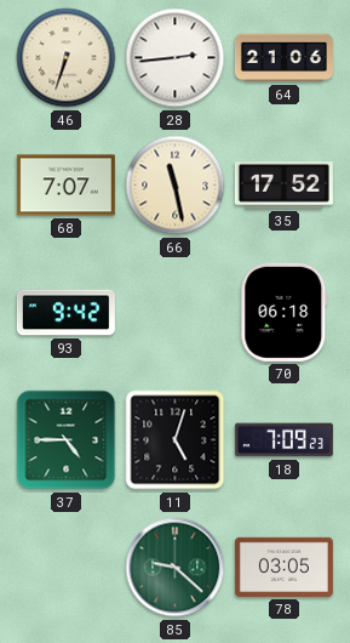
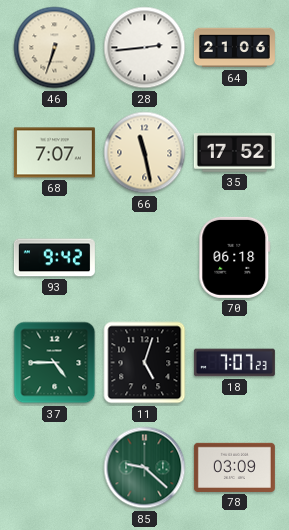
18: 7:09 -> 7:07
78: 03:05 -> 03:09
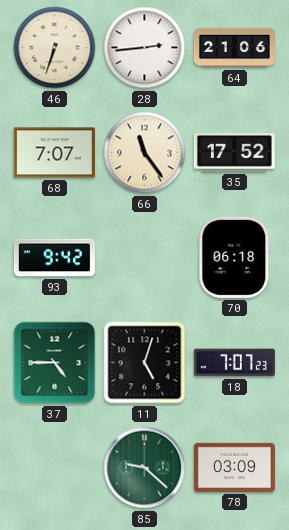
66: 11:28 -> 11:24
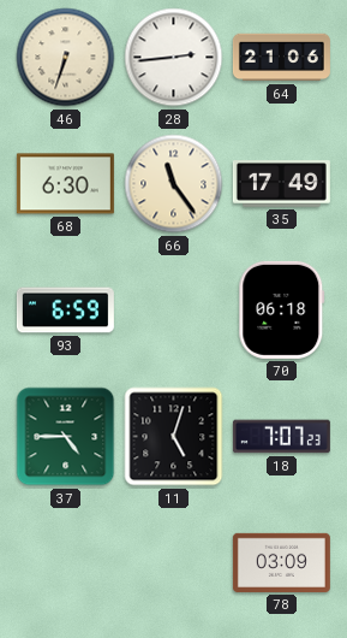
68: 7:07 -> 6:30
35: 17:52 -> 17:49
93: 9:42 -> 6:59
85: 9:22 -> none
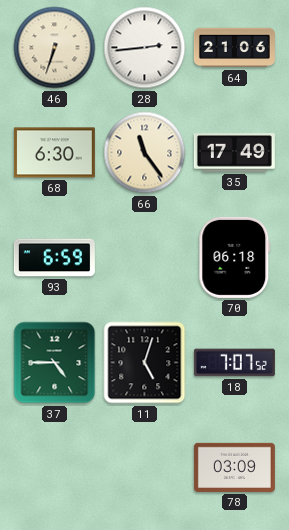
18: 7:07:23 -> 7:07:52
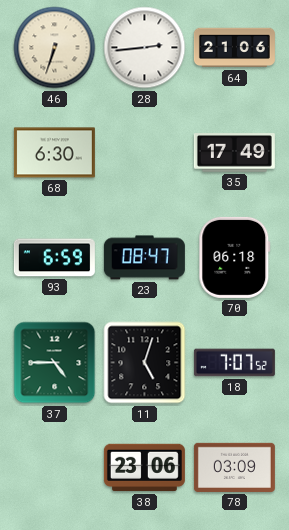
66: 11:24 -> none
23: none -> 08:47
38: none -> 23:06
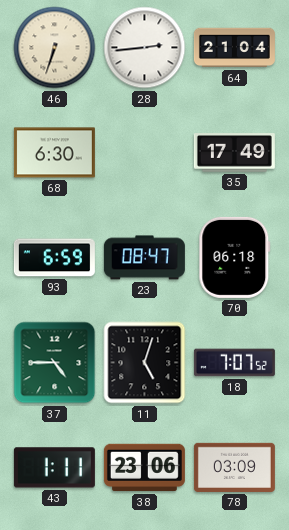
64: 21:06 -> 21:04
43: none -> 1:11
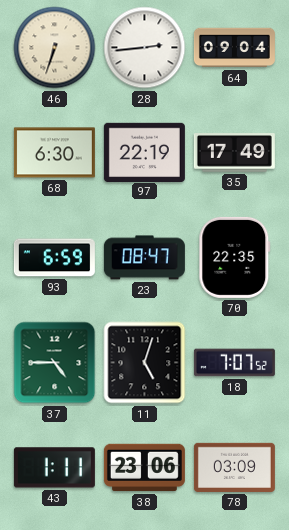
64: 21:04 -> 09:04
97: none -> 22:19
70: 06:18 -> 22:35
